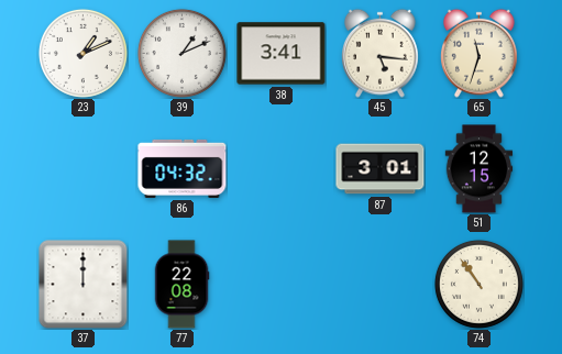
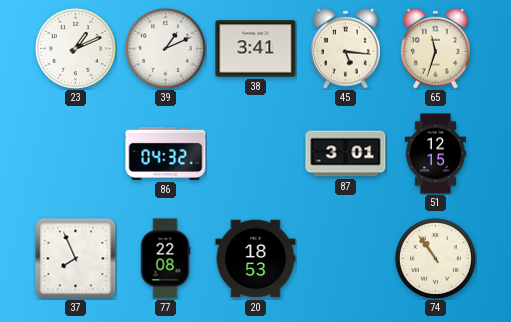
37: 12:00 -> 7:56
20: none -> 18:53
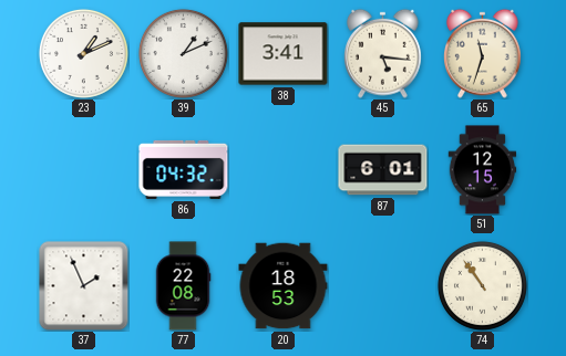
87: 3:01 -> 6:01
37: 7:56 -> 1:56
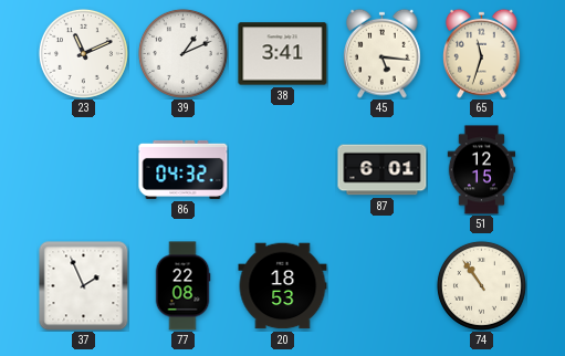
23: 1:11 -> 11:11
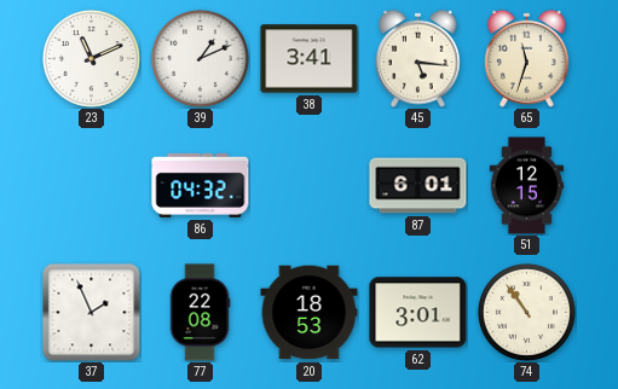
62: none -> 3:01
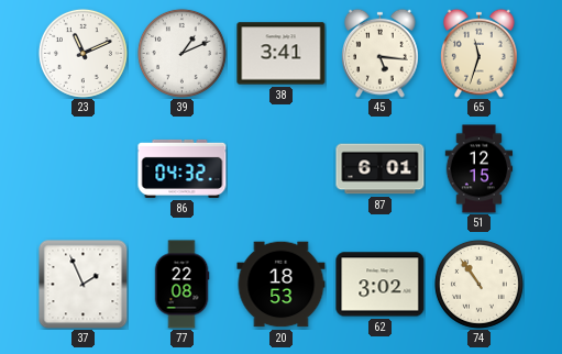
62: 3:01 -> 3:02
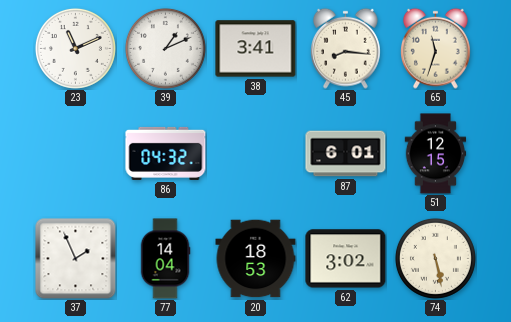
45: 5:16 -> 8:16
77: 22:08 -> 14:04
74: 10:54 -> 5:28
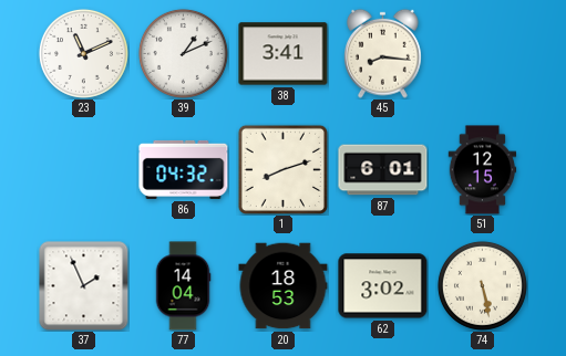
65: 11:33 -> none
1: none -> 8:12
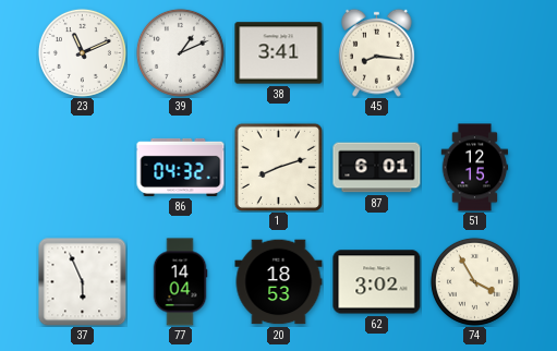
37: 1:56 -> 5:56
74: 5:28 -> 3:55
